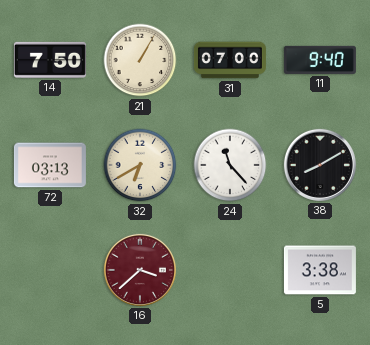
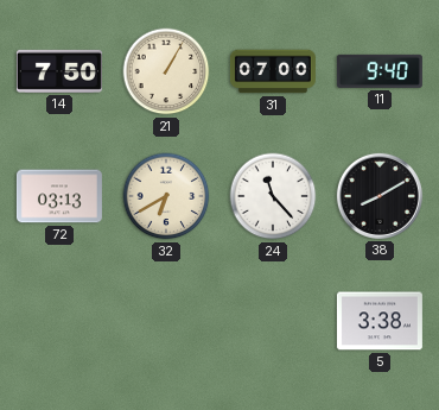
16: 3:38 -> none
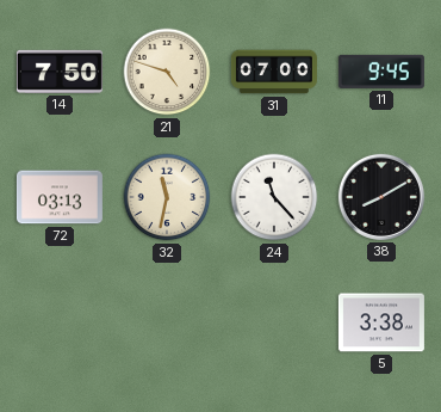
21: 1:05 -> 4:48
11: 9:40 -> 9:45
32: 6:40 -> 11:32
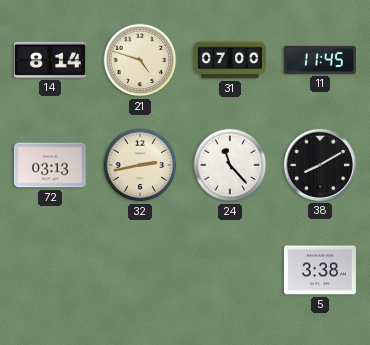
14: 7:50 -> 8:14
11: 9:45 -> 11:45
32: 11:32 -> 2:43
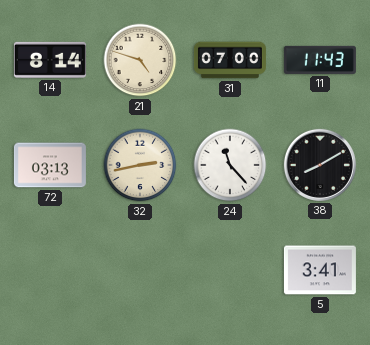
11: 11:45 -> 11:43
5: 3:38 -> 3:41
